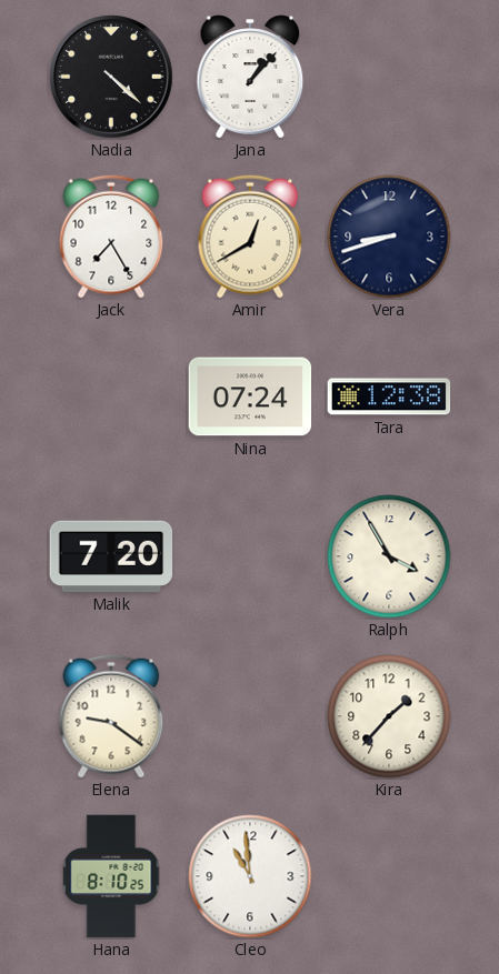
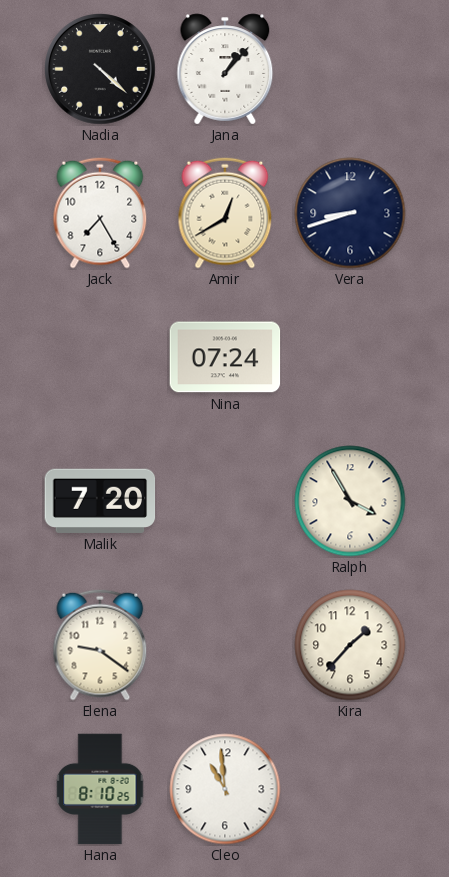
Tara: 12:38 -> none
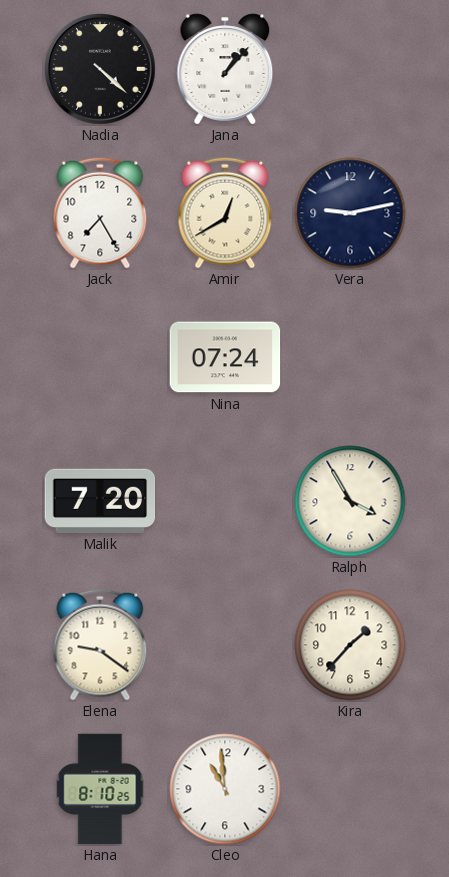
Vera: 8:42 -> 9:13
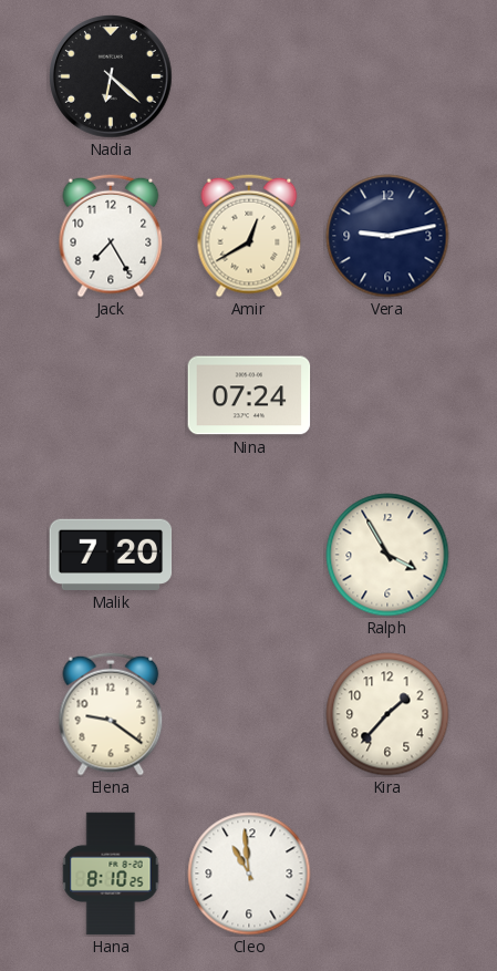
Nadia: 4:22 -> 6:22
Jana: 1:07 -> none
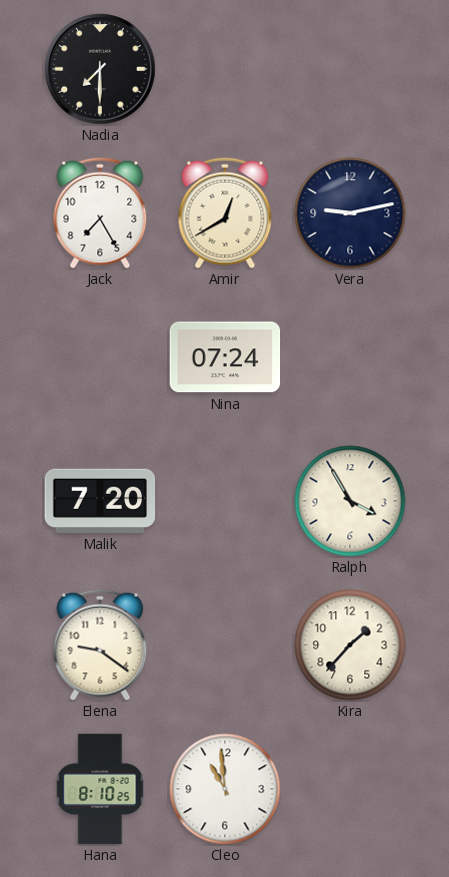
Nadia: 6:22 -> 7:30
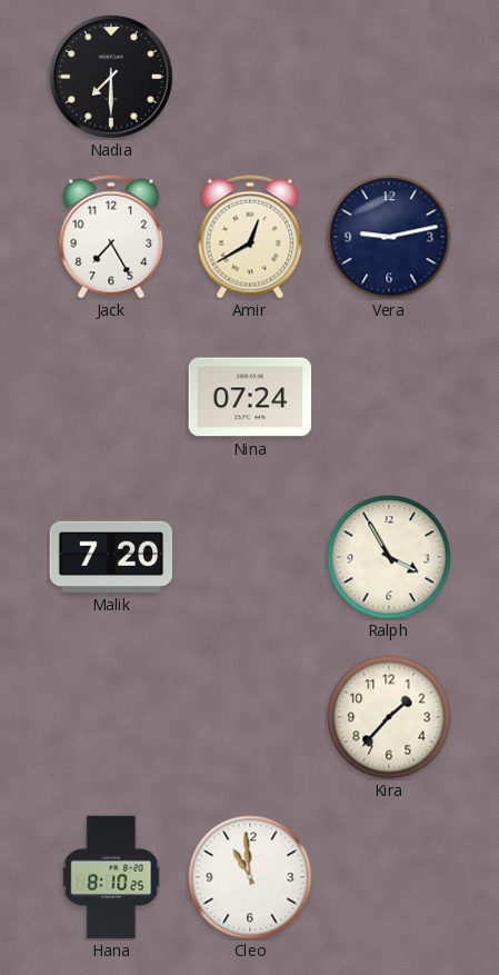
Elena: 9:21 -> none
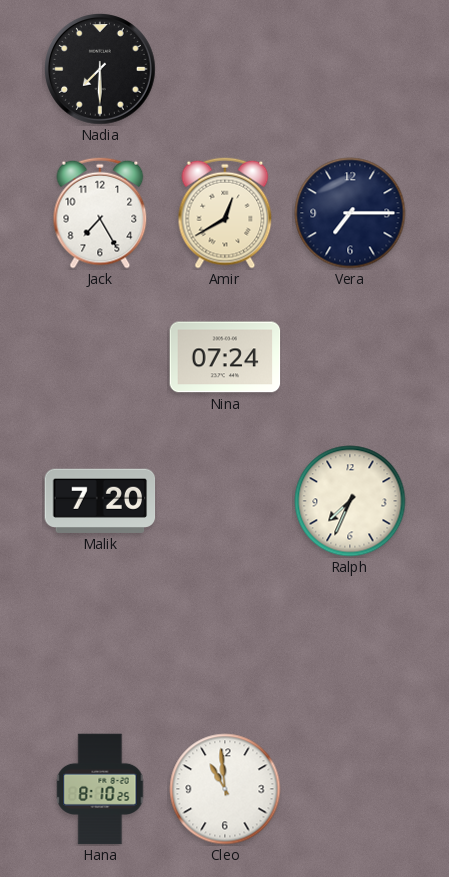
Vera: 9:13 -> 7:15
Ralph: 3:55 -> 7:34
Kira: 1:37 -> none
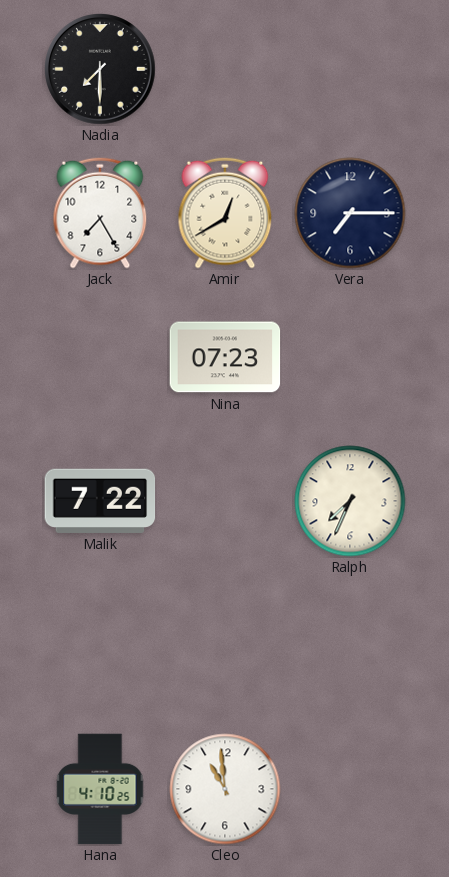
Nina: 07:24 -> 07:23
Malik: 7:20 -> 7:22
Hana: 8:10 -> 4:10
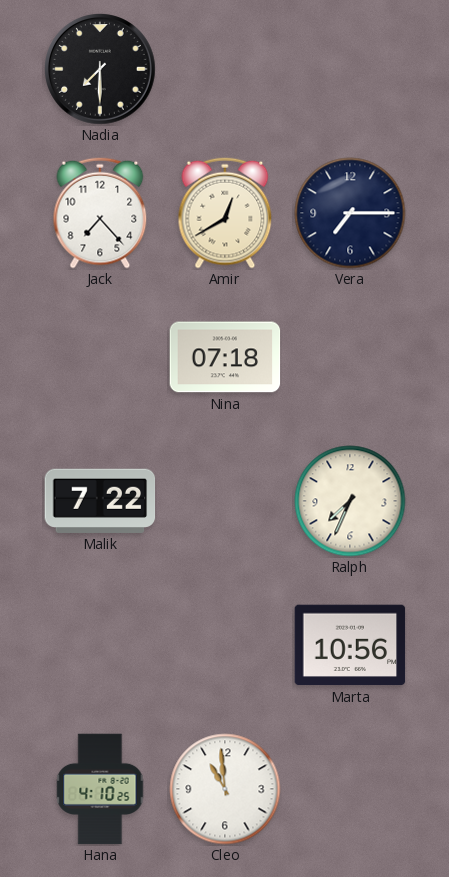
Jack: 7:25 -> 7:23
Nina: 07:23 -> 07:18
Marta: none -> 10:56
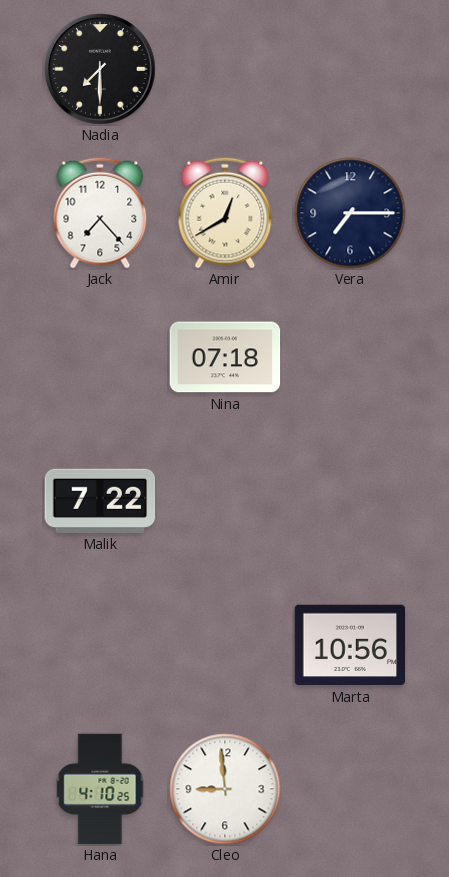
Ralph: 7:34 -> none
Cleo: 10:59 -> 8:59
